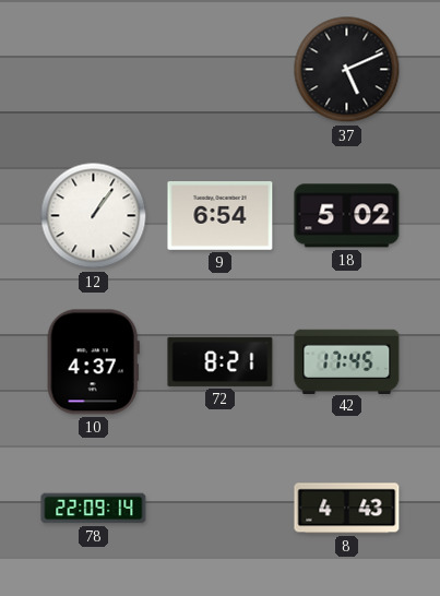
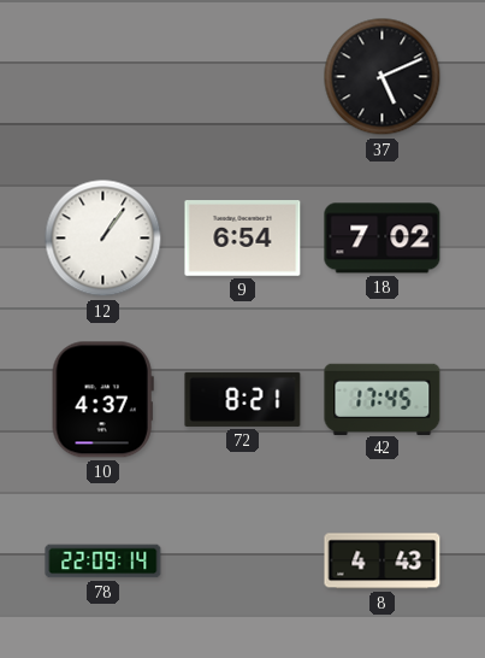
18: 5:02 -> 7:02
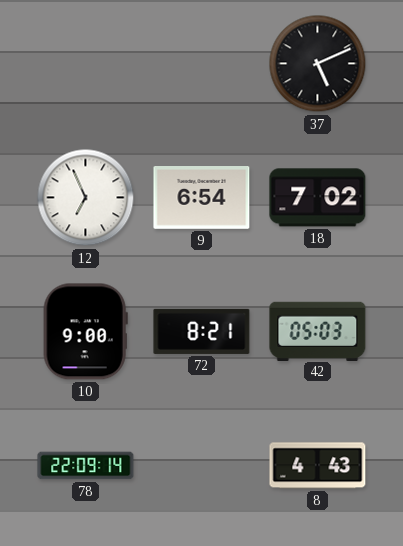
12: 1:06 -> 6:56
10: 4:37 -> 9:00
42: 17:45 -> 05:03
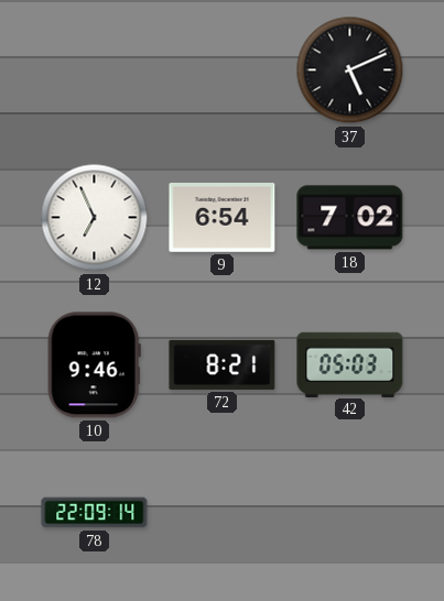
10: 9:00 -> 9:46
8: 4:43 -> none
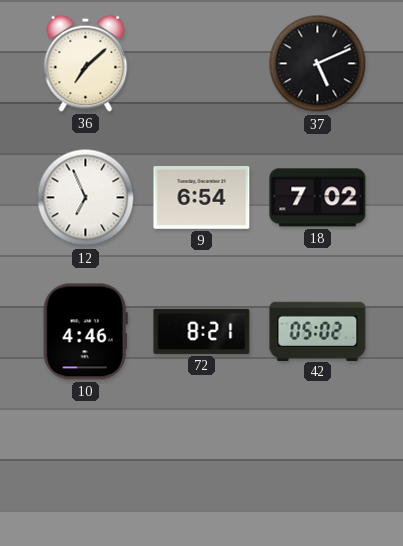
36: none -> 7:08
10: 9:46 -> 4:46
42: 05:03 -> 05:02
78: 22:09 -> none
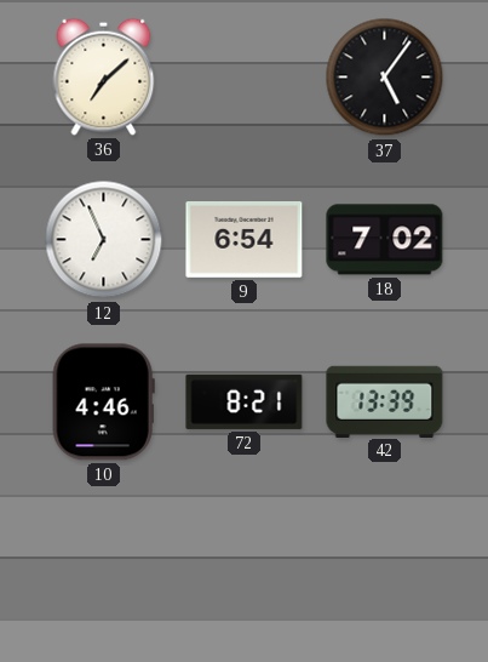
37: 5:11 -> 5:06
42: 05:02 -> 13:39
